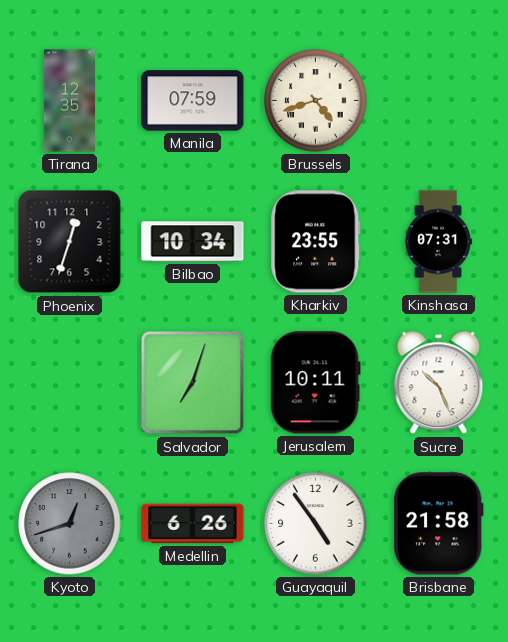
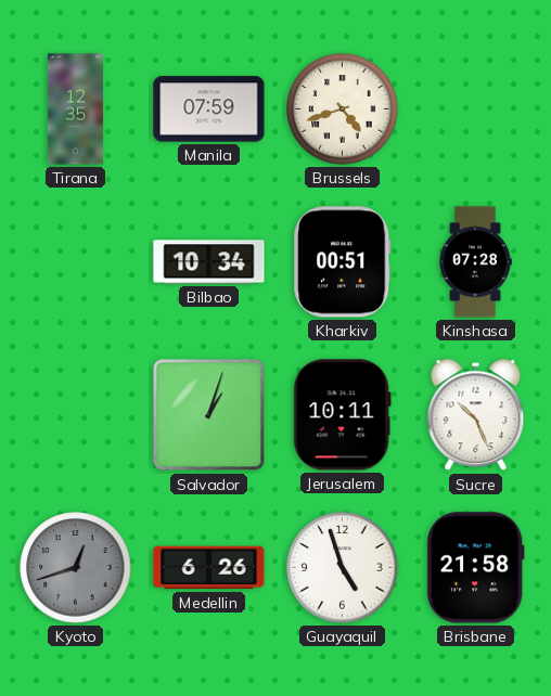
Phoenix: 12:33 -> none
Kharkiv: 23:55 -> 00:51
Kinshasa: 07:31 -> 07:28
Salvador: 7:03 -> 1:03
Guayaquil: 4:54 -> 4:57
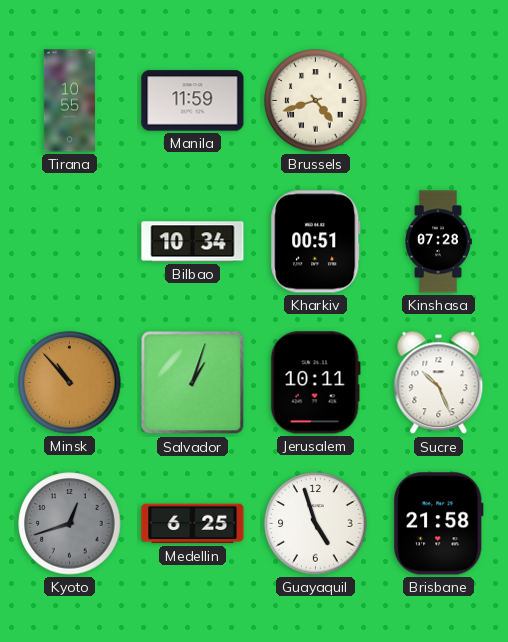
Tirana: 12:35 -> 10:55
Manila: 07:59 -> 11:59
Minsk: none -> 10:53
Medellin: 6:26 -> 6:25
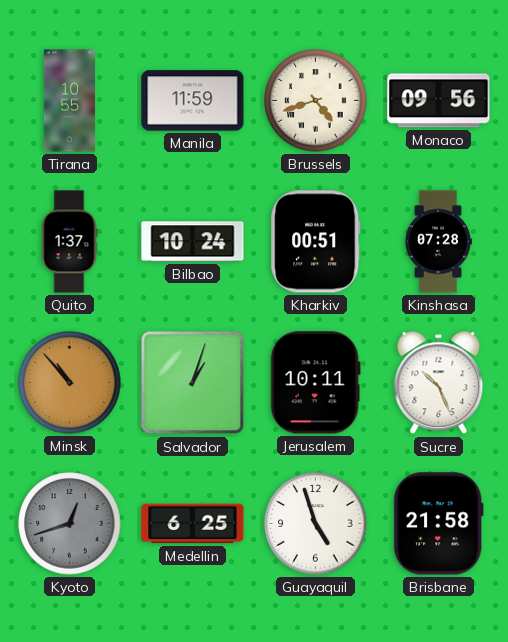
Monaco: none -> 09:56
Quito: none -> 1:37
Bilbao: 10:34 -> 10:24
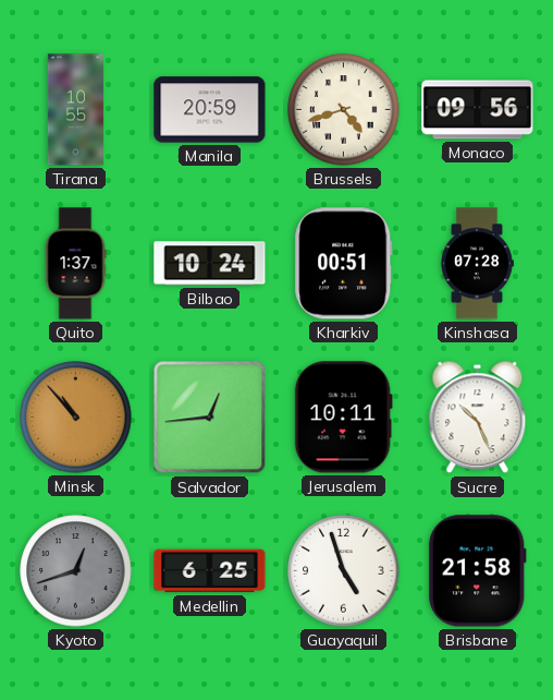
Manila: 11:59 -> 20:59
Salvador: 1:03 -> 12:44
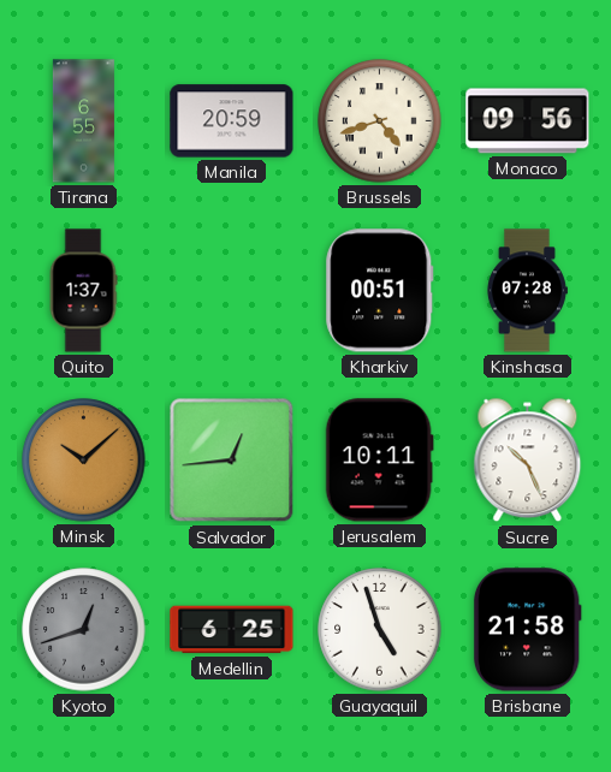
Tirana: 10:55 -> 6:55
Bilbao: 10:24 -> none
Minsk: 10:53 -> 10:08
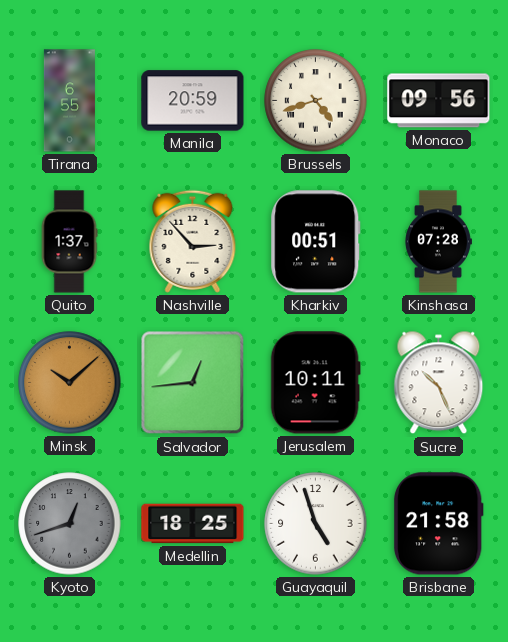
Nashville: none -> 2:53
Medellin: 6:25 -> 18:25
